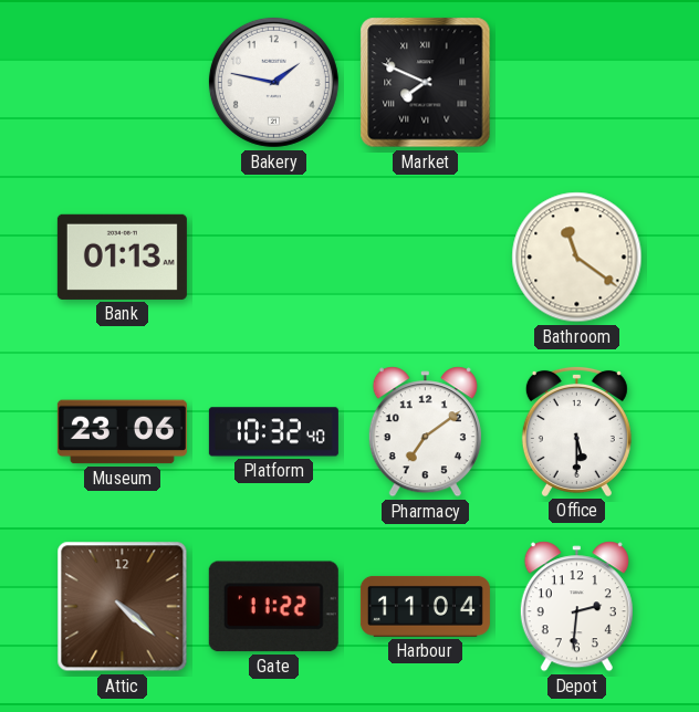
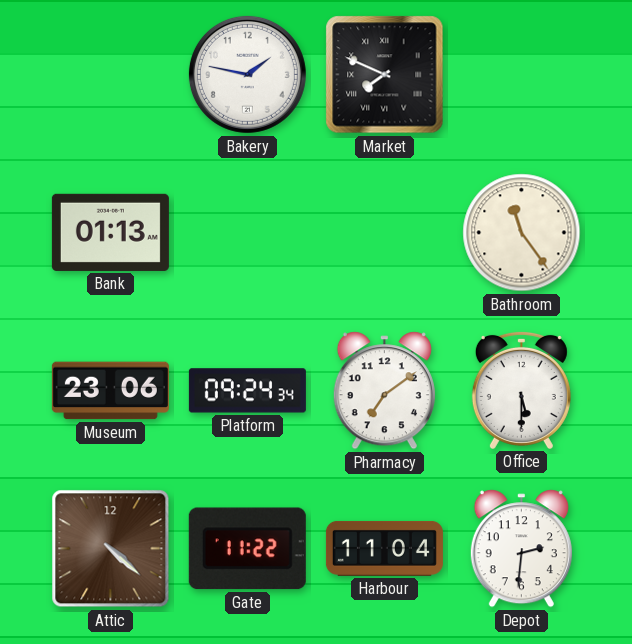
Bathroom: 11:21 -> 11:24
Platform: 10:32 -> 09:24
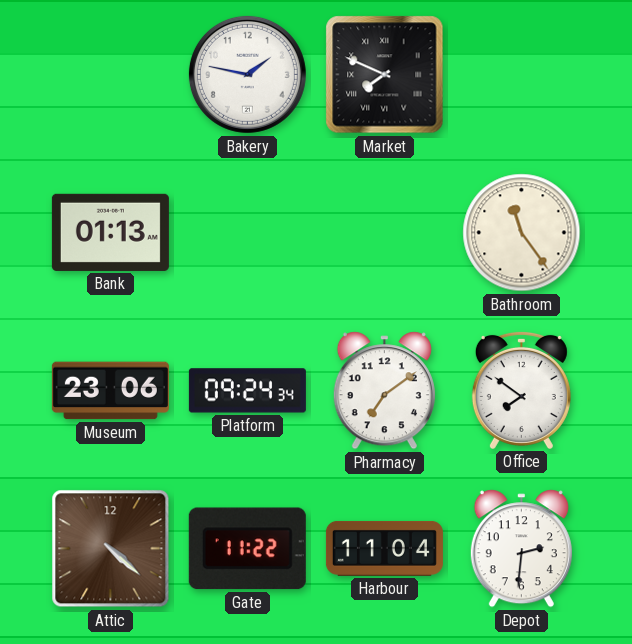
Office: 5:30 -> 7:51
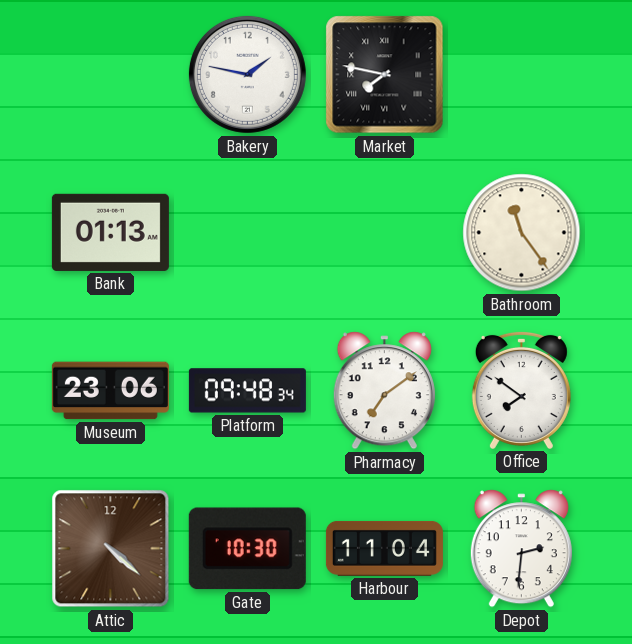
Market: 7:49 -> 7:47
Platform: 09:24 -> 09:48
Gate: 11:22 -> 10:30
